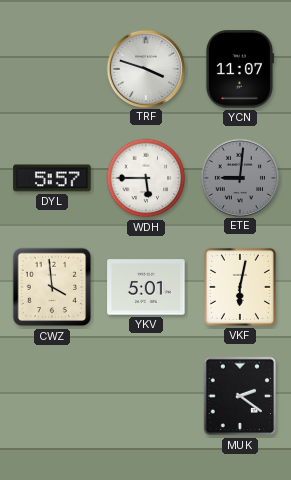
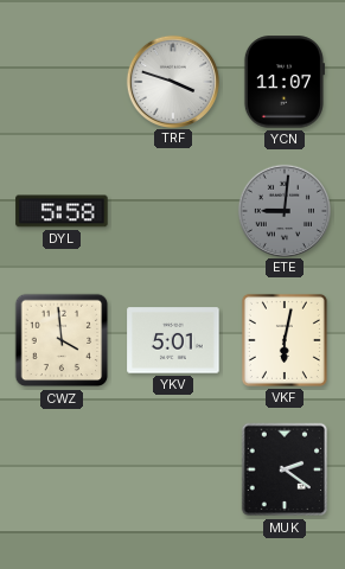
DYL: 5:57 -> 5:58
WDH: 5:45 -> none
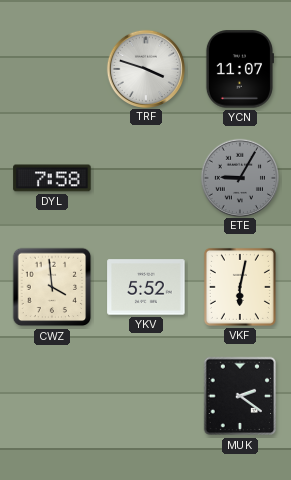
DYL: 5:58 -> 7:58
ETE: 9:01 -> 9:05
YKV: 5:01 -> 5:52
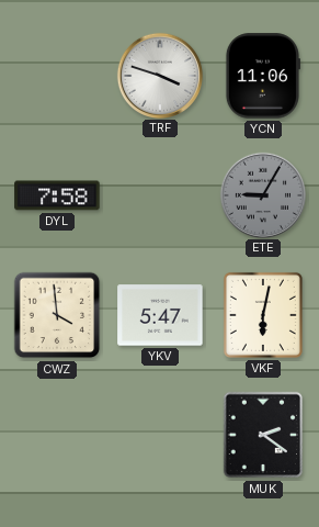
YCN: 11:07 -> 11:06
YKV: 5:52 -> 5:47
